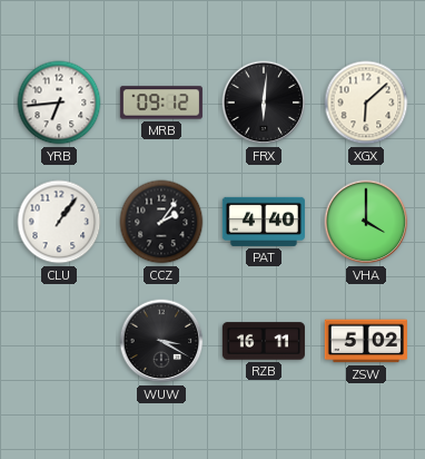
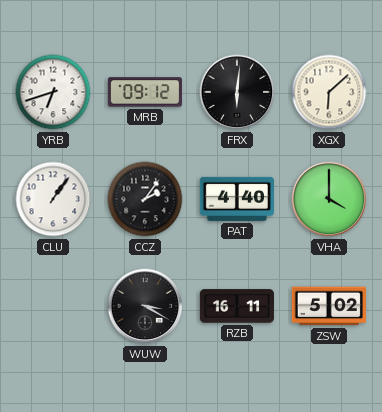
YRB: 6:44 -> 6:42
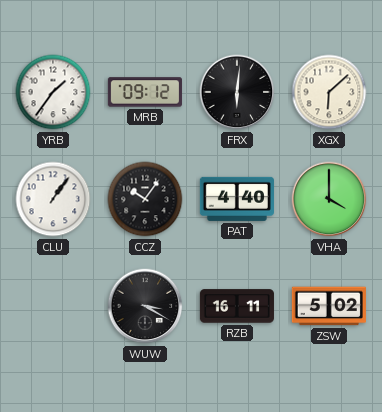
YRB: 6:42 -> 1:36
CCZ: 2:06 -> 10:06
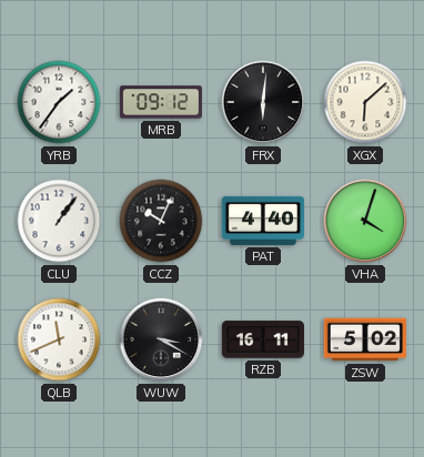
CCZ: 10:06 -> 10:04
VHA: 4:00 -> 4:03
QLB: none -> 11:41
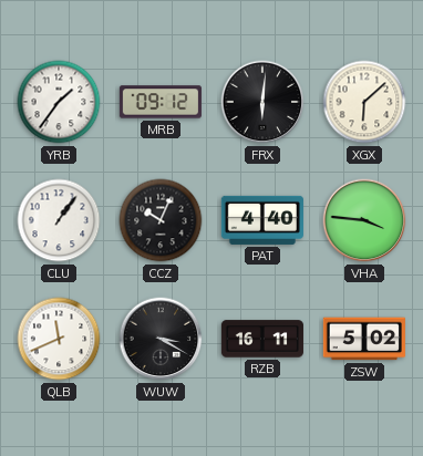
VHA: 4:03 -> 3:46
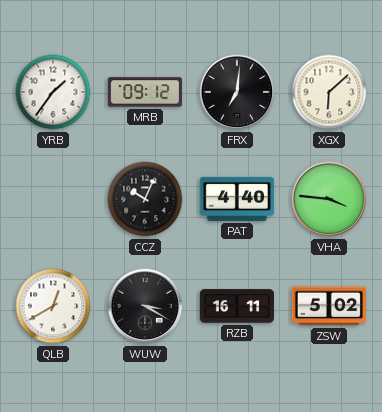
FRX: 6:01 -> 7:01
CLU: 1:06 -> none
QLB: 11:41 -> 12:40
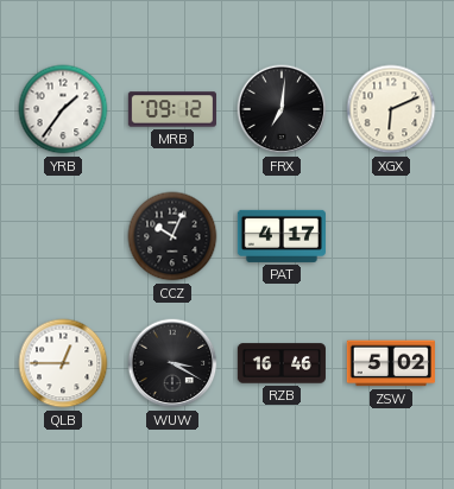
XGX: 6:08 -> 6:11
PAT: 4:40 -> 4:17
VHA: 3:46 -> none
QLB: 12:40 -> 12:45
RZB: 16:11 -> 16:46
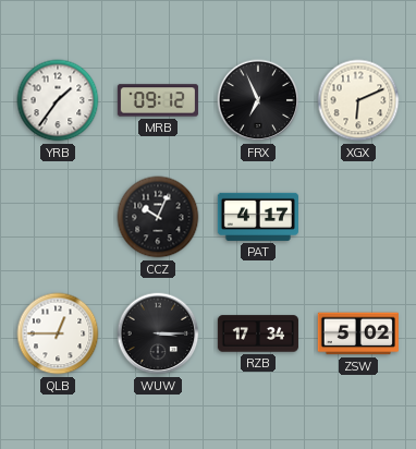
FRX: 7:01 -> 6:56
WUW: 3:20 -> 3:15
RZB: 16:46 -> 17:34
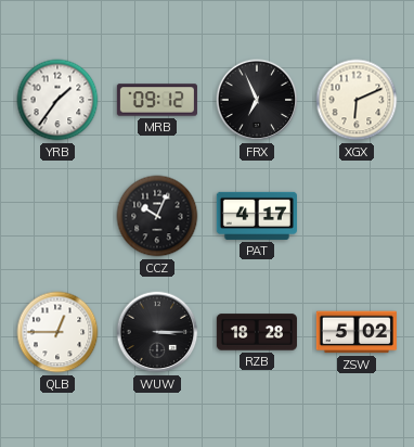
RZB: 17:34 -> 18:28
